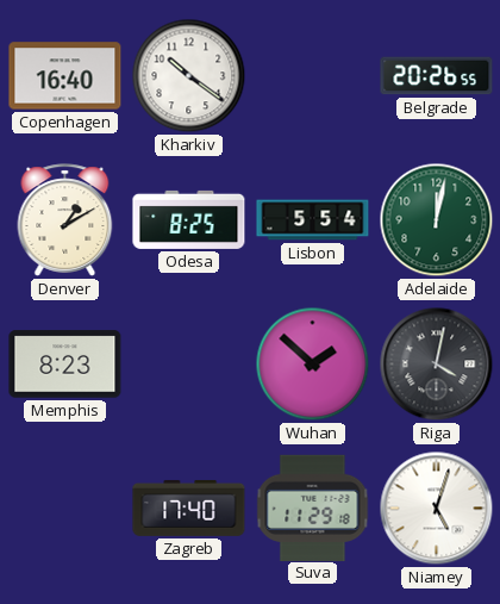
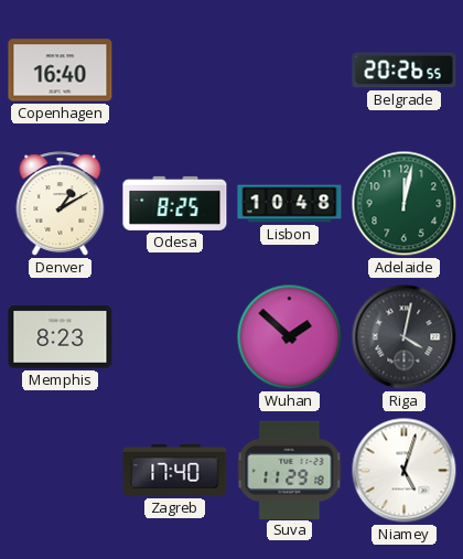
Kharkiv: 10:21 -> none
Lisbon: 5:54 -> 10:48
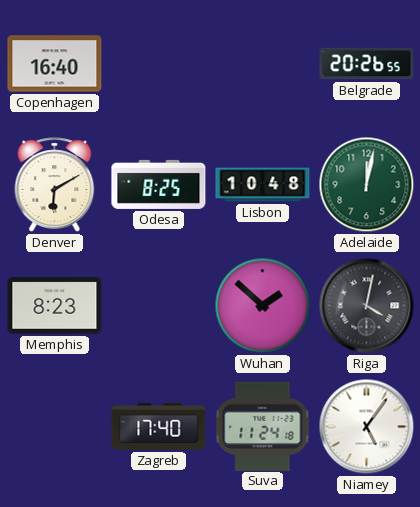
Denver: 1:10 -> 6:10
Suva: 11:29 -> 11:24
Niamey: 5:03 -> 5:06
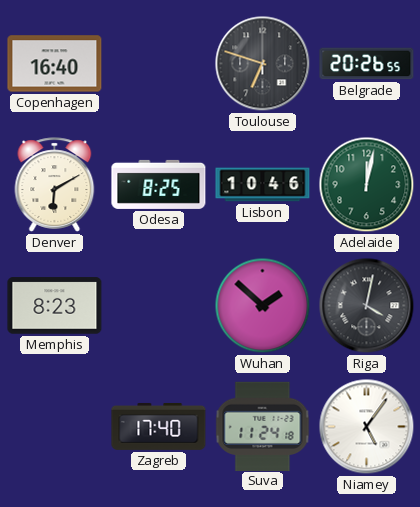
Toulouse: none -> 6:48
Lisbon: 10:48 -> 10:46
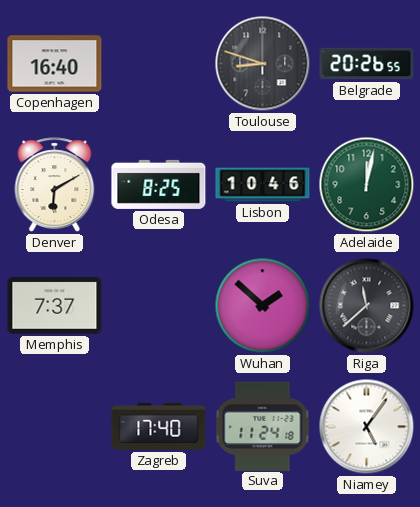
Toulouse: 6:48 -> 8:48
Memphis: 8:23 -> 7:37
Riga: 4:02 -> 11:38
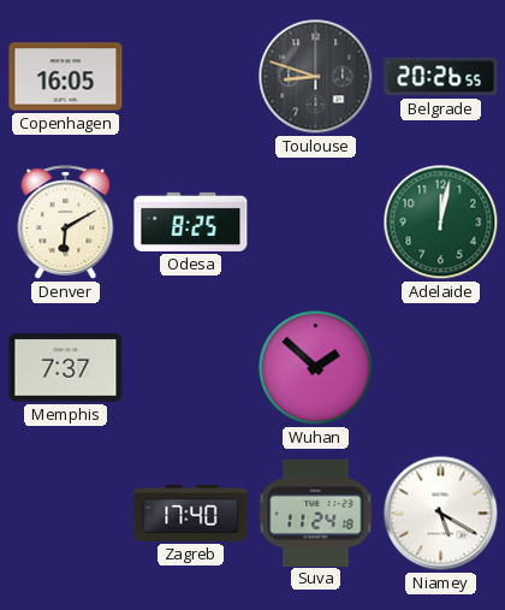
Copenhagen: 16:40 -> 16:05
Lisbon: 10:46 -> none
Riga: 11:38 -> none
Niamey: 5:06 -> 5:20
